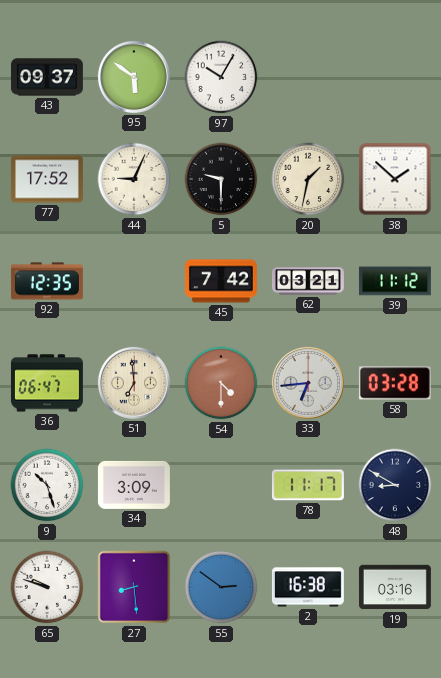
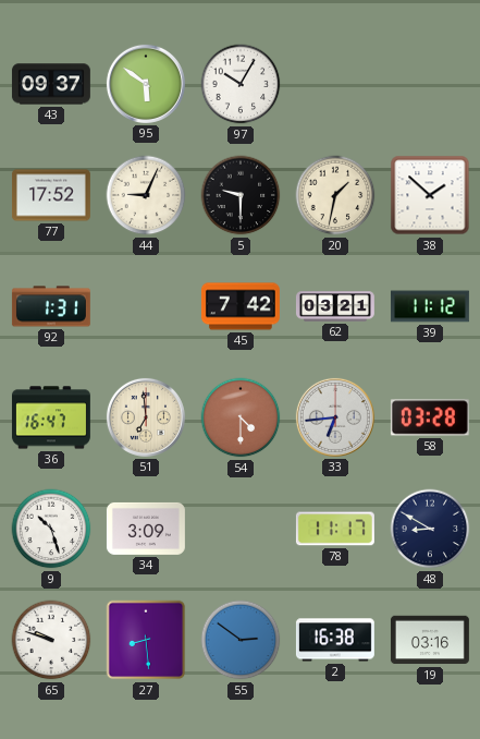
92: 12:35 -> 1:31
36: 06:47 -> 16:47
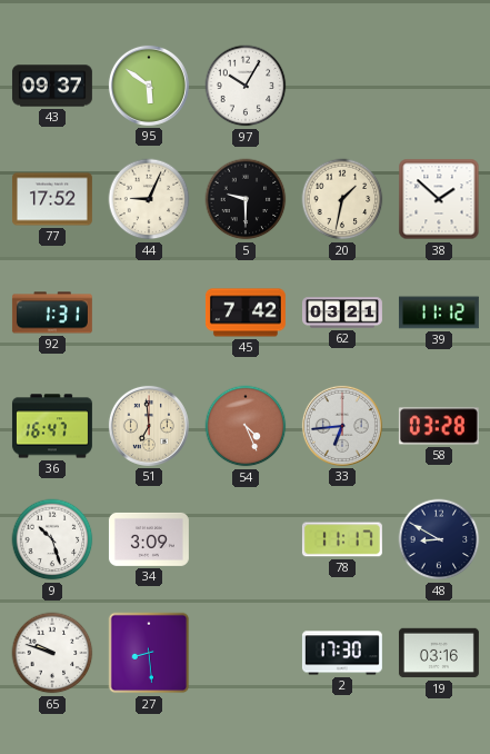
54: 4:30 -> 4:26
55: 2:51 -> none
2: 16:38 -> 17:30
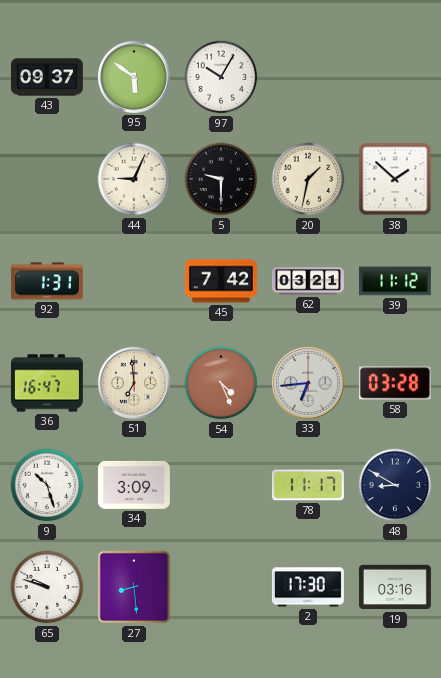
77: 17:52 -> none
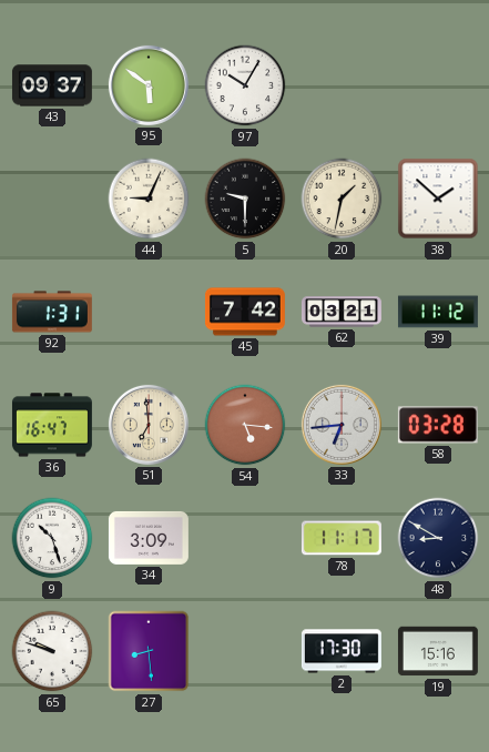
54: 4:26 -> 5:16
19: 03:16 -> 15:16
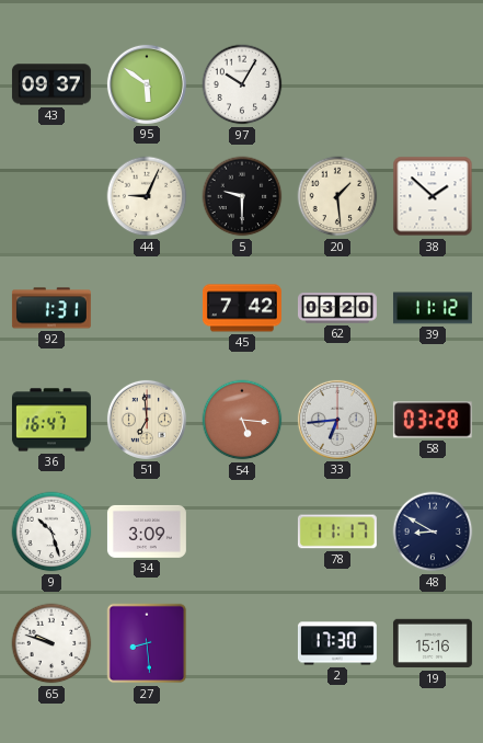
20: 1:32 -> 1:29
62: 03:21 -> 03:20
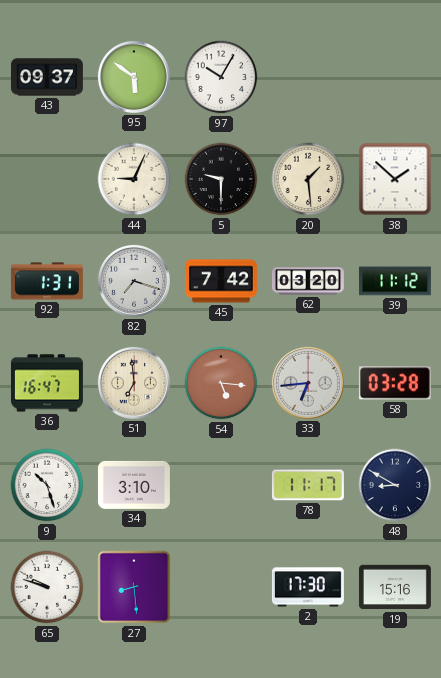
82: none -> 7:18
34: 3:09 -> 3:10
